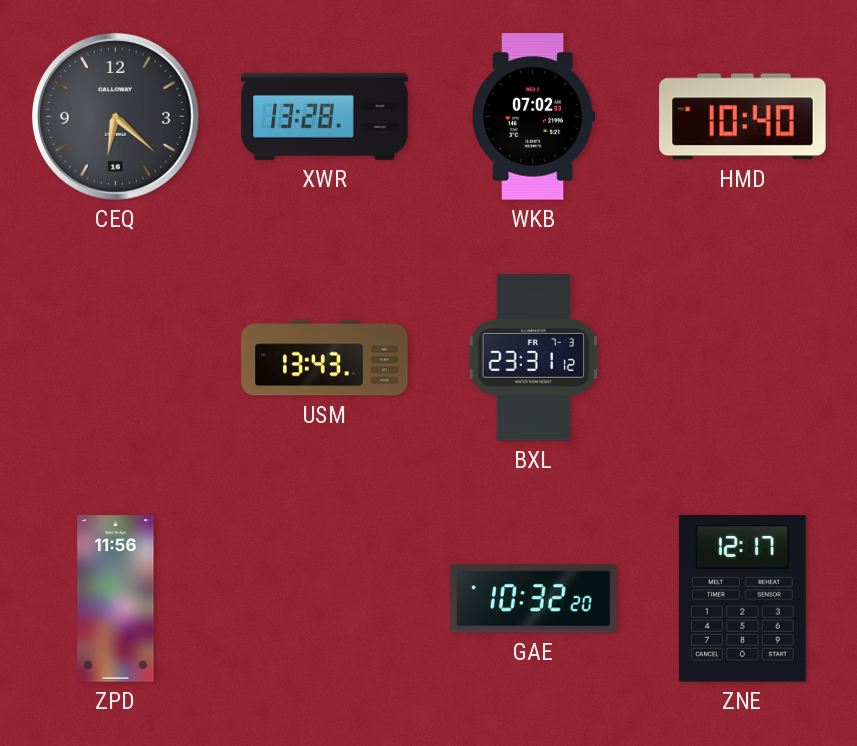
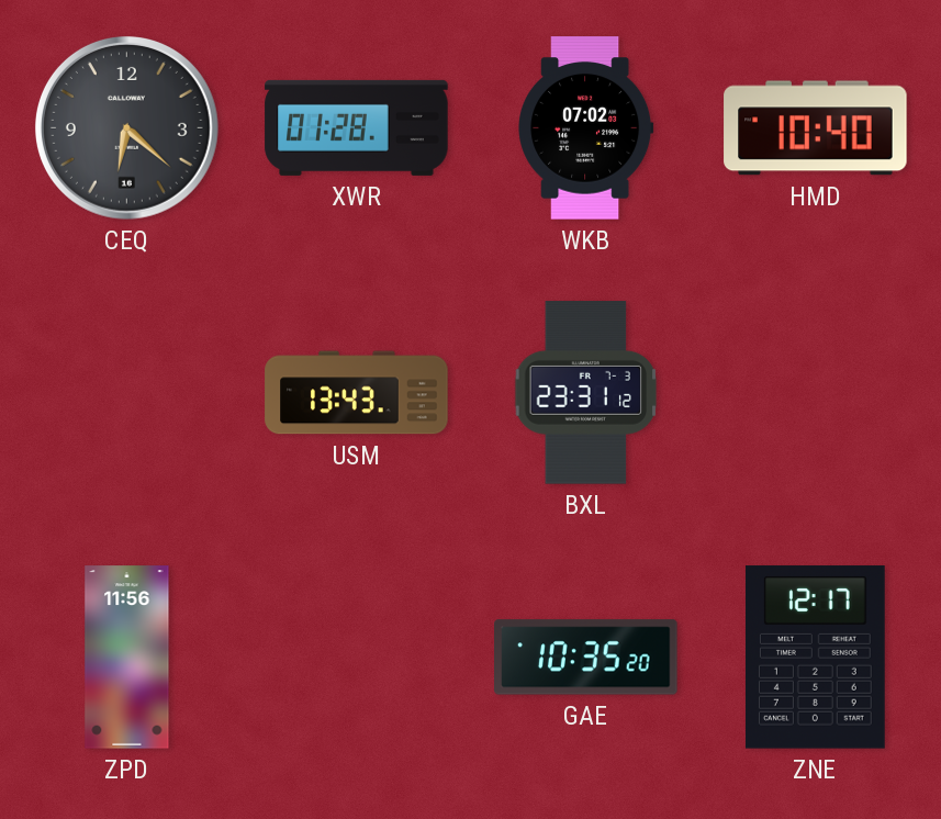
XWR: 13:28 -> 01:28
GAE: 10:32 -> 10:35
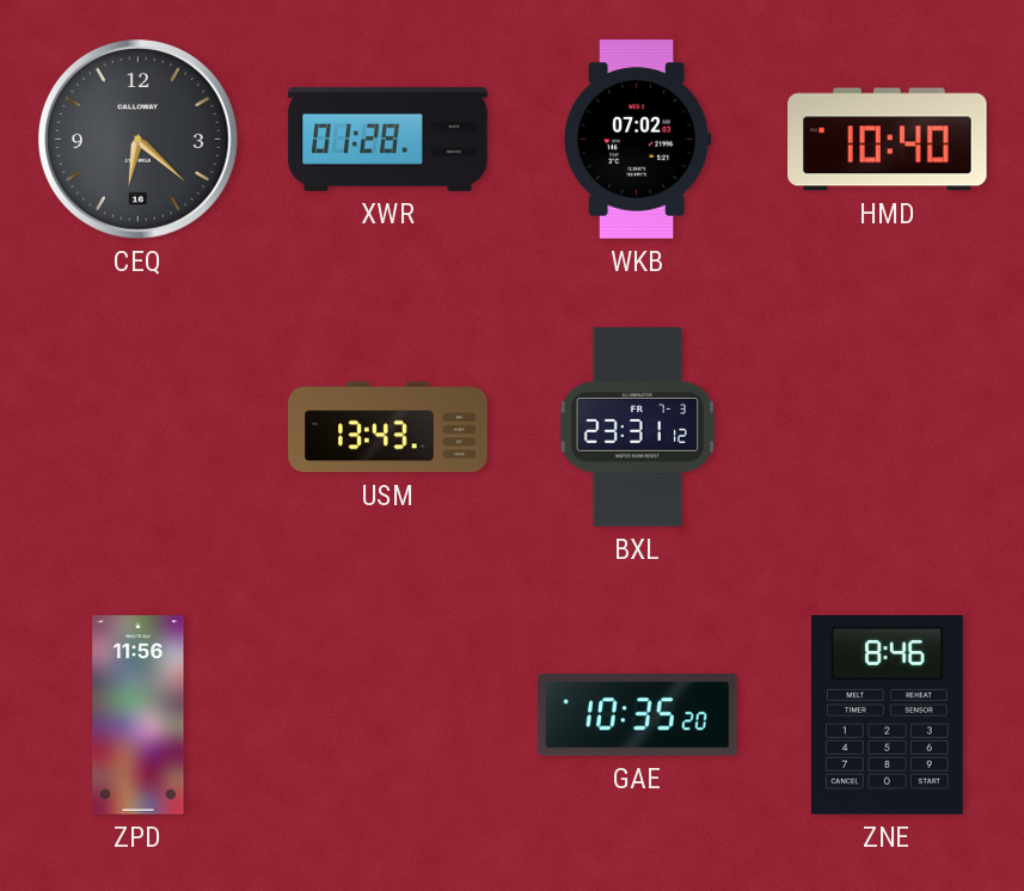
ZNE: 12:17 -> 8:46
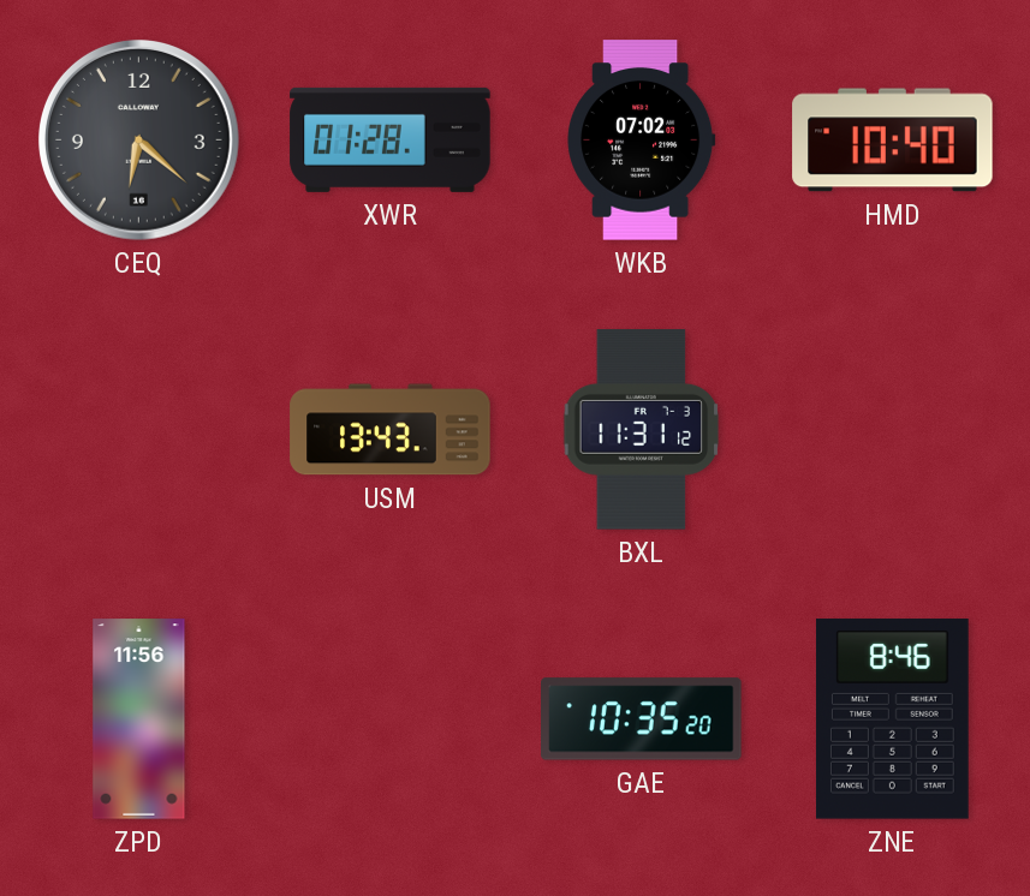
BXL: 23:31 -> 11:31
